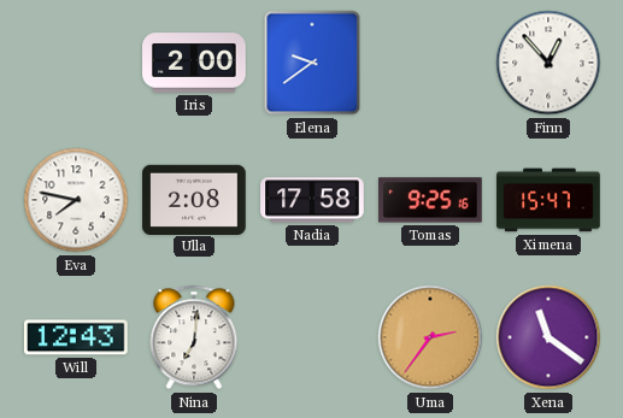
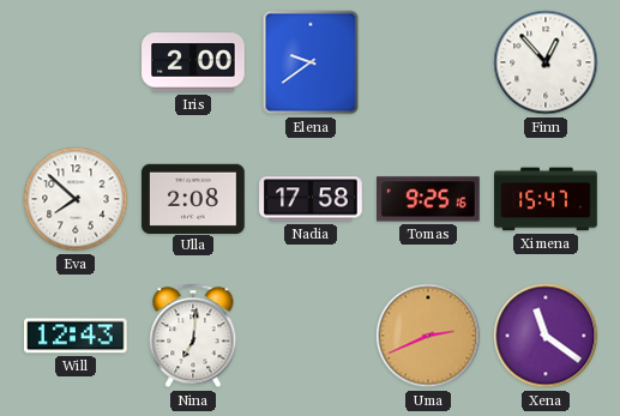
Eva: 7:47 -> 7:52
Uma: 2:36 -> 2:41
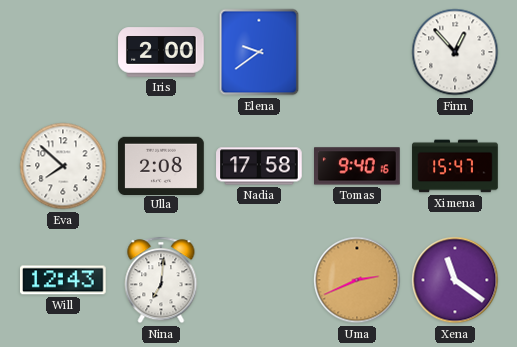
Tomas: 9:25 -> 9:40
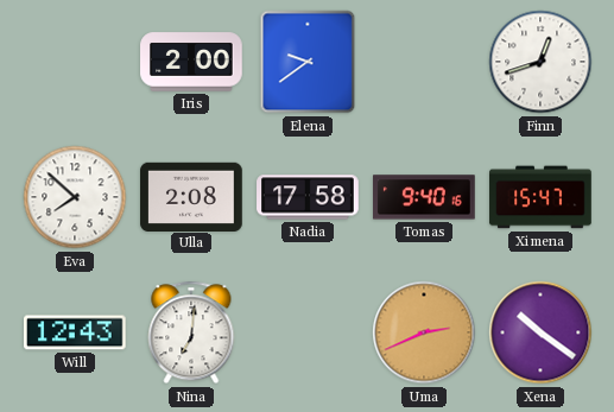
Finn: 12:53 -> 12:42
Xena: 11:21 -> 10:21
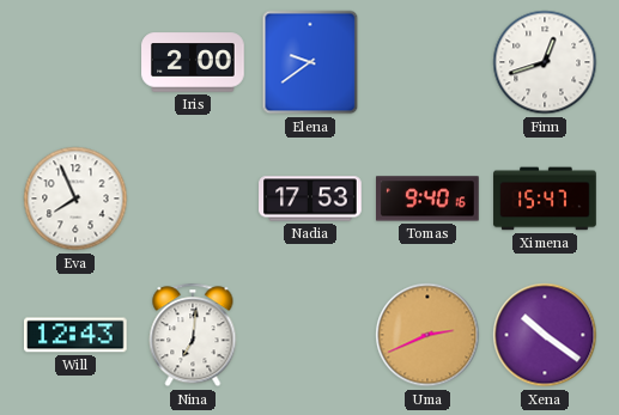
Eva: 7:52 -> 7:56
Ulla: 2:08 -> none
Nadia: 17:58 -> 17:53
